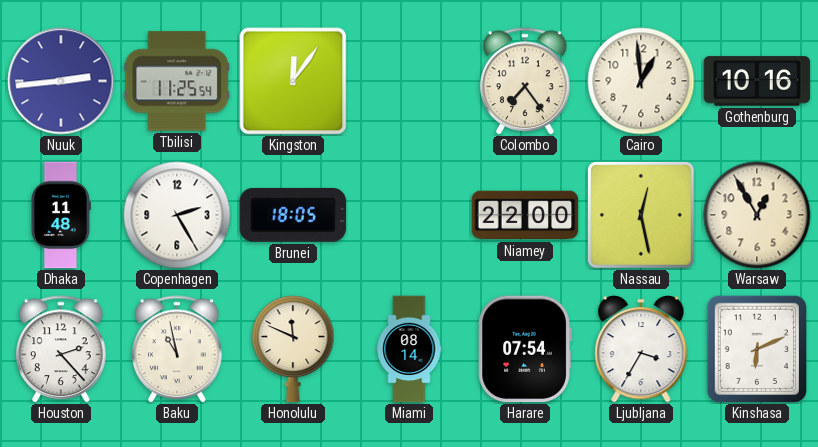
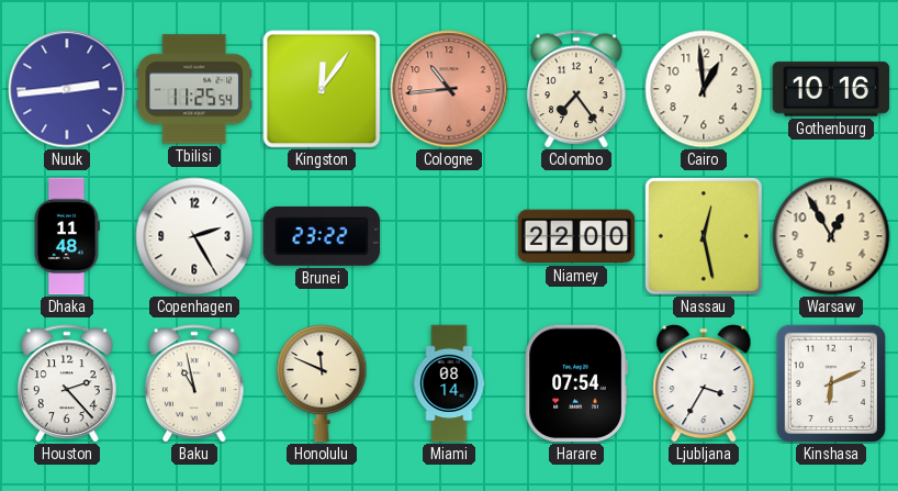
Cologne: none -> 10:44
Brunei: 18:05 -> 23:22
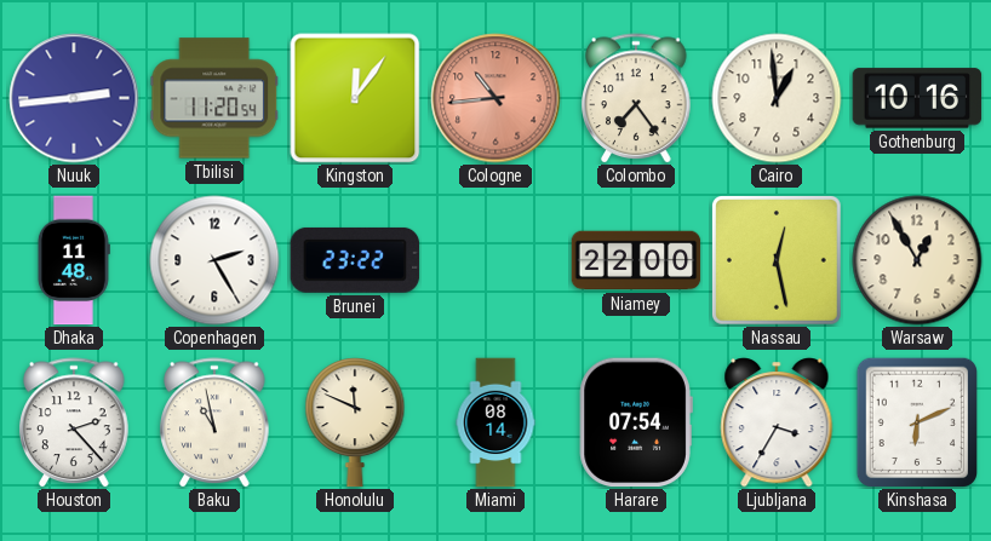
Tbilisi: 11:25 -> 11:20
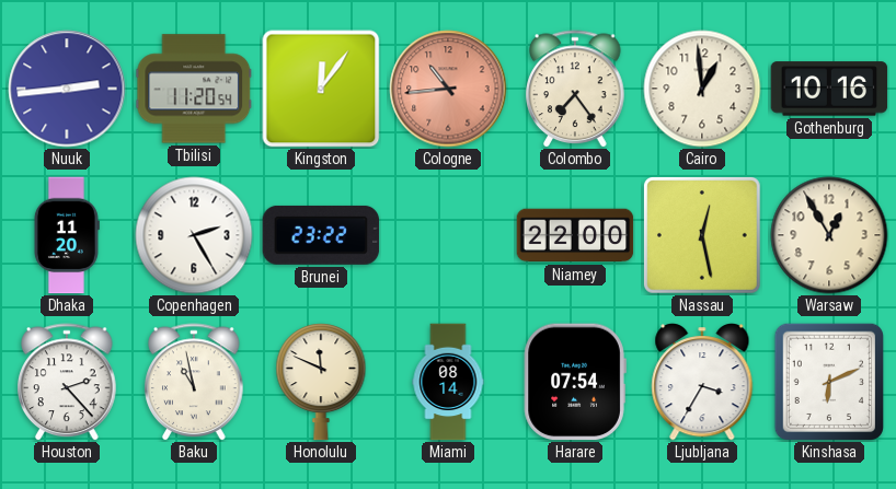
Dhaka: 11:48 -> 11:20
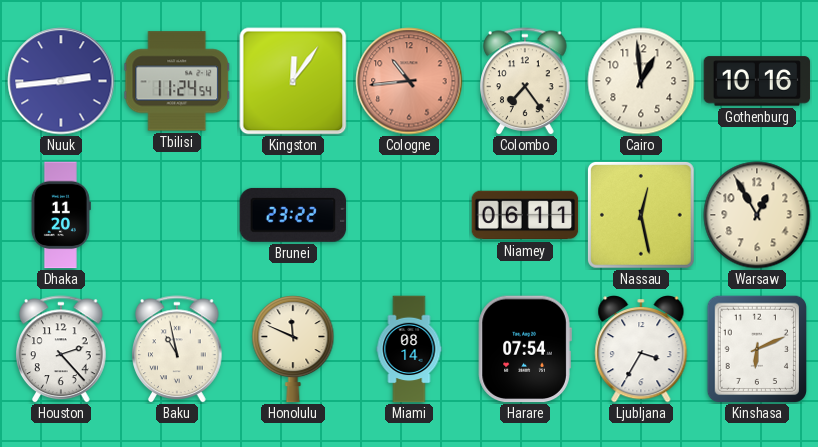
Tbilisi: 11:20 -> 11:24
Copenhagen: 2:25 -> none
Niamey: 22:00 -> 06:11
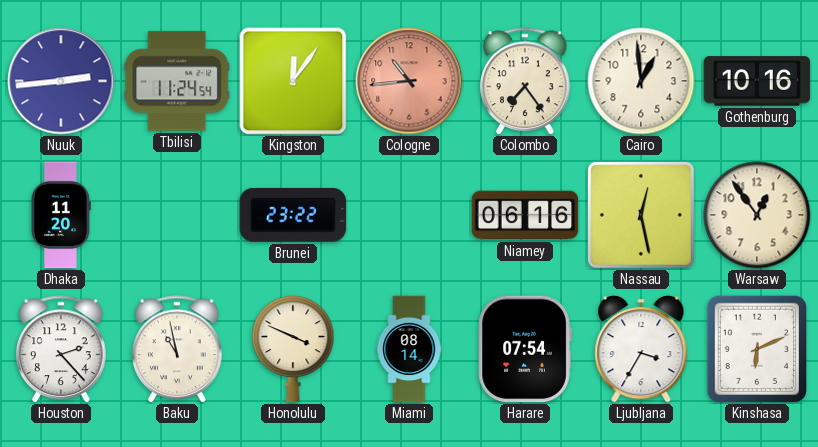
Niamey: 06:11 -> 06:16
Warsaw: 12:55 -> 12:54
Honolulu: 11:49 -> 3:49
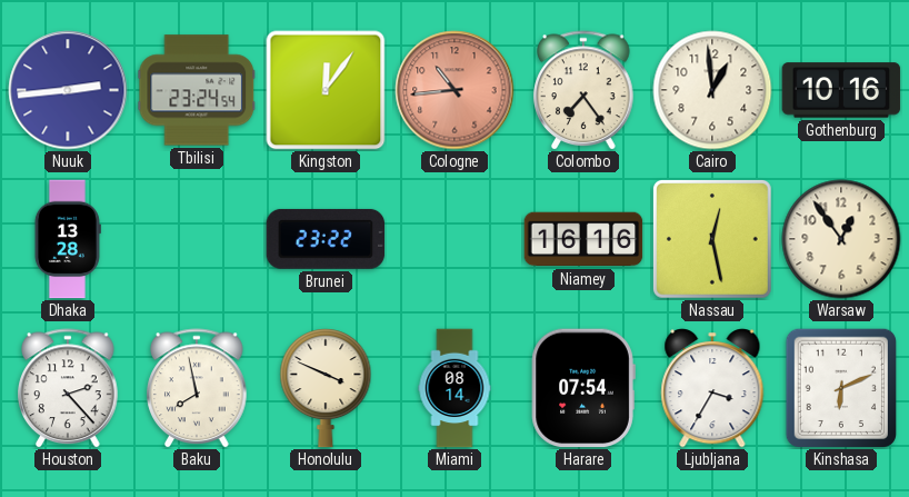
Tbilisi: 11:24 -> 23:24
Dhaka: 11:20 -> 13:28
Niamey: 06:16 -> 16:16
Baku: 10:58 -> 7:58
